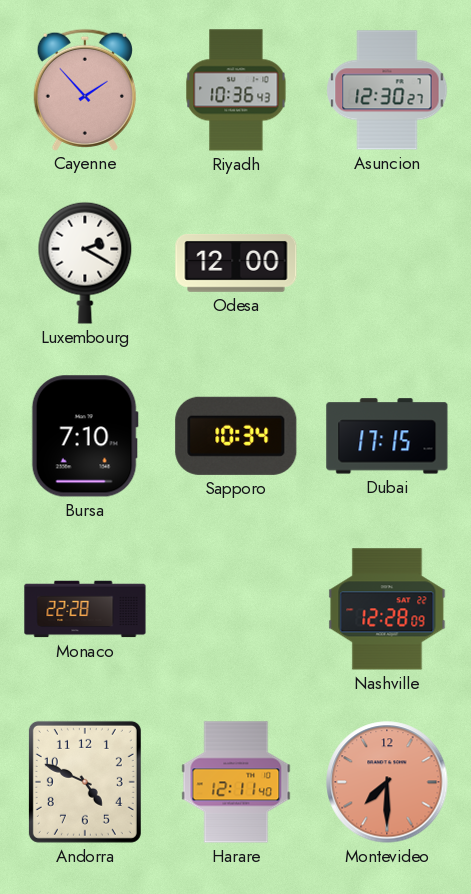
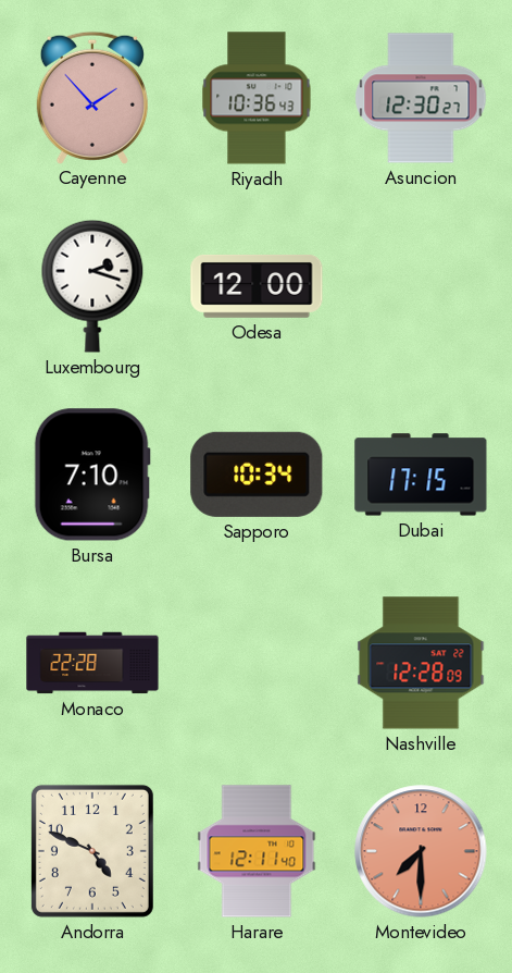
Luxembourg: 2:20 -> 2:18
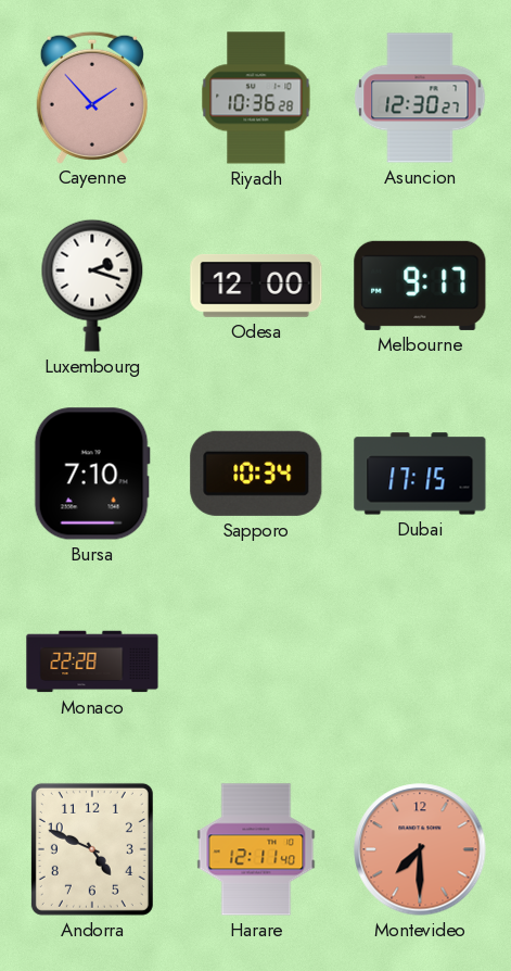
Riyadh: 10:36:43 -> 10:36:28
Melbourne: none -> 9:17
Nashville: 12:28 -> none
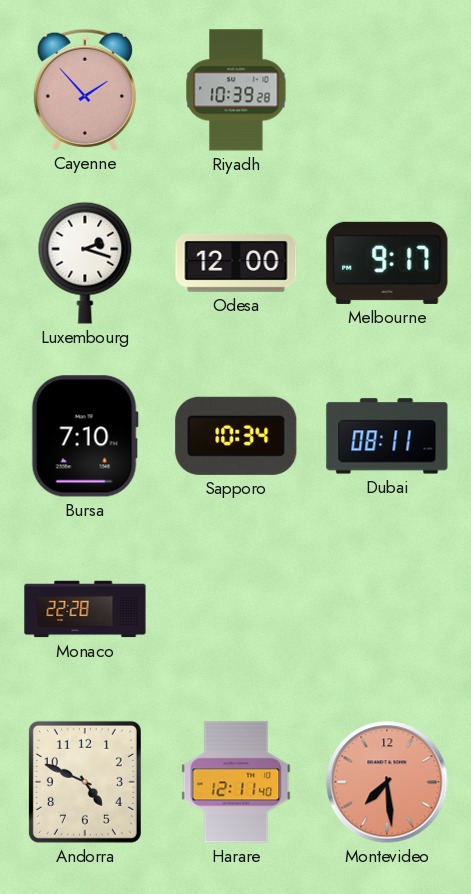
Riyadh: 10:36 -> 10:39
Asuncion: 12:30 -> none
Dubai: 17:15 -> 08:11
Montevideo: 7:30 -> 7:29
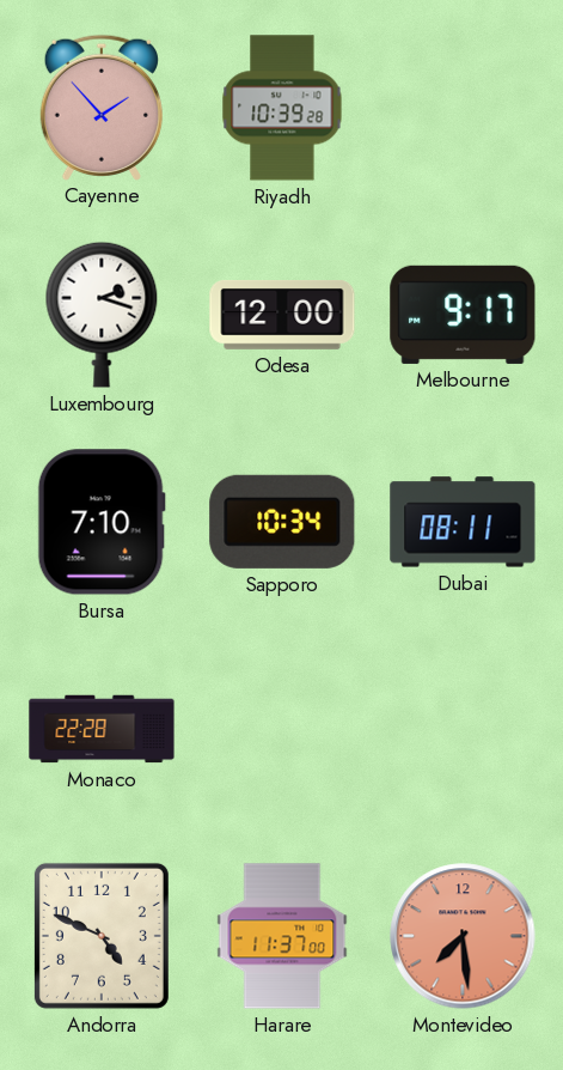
Harare: 12:11 -> 11:37
